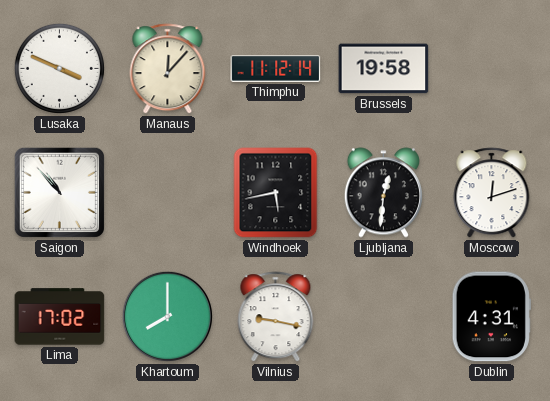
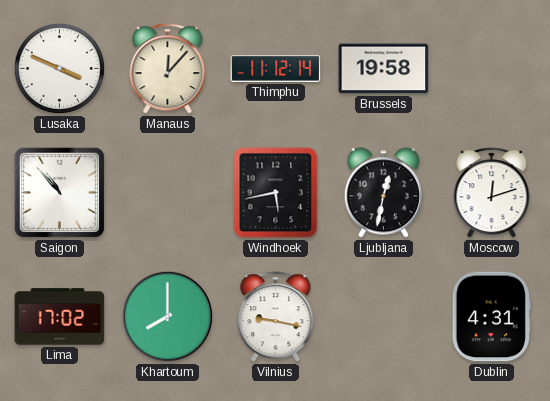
Ljubljana: 12:31 -> 12:32
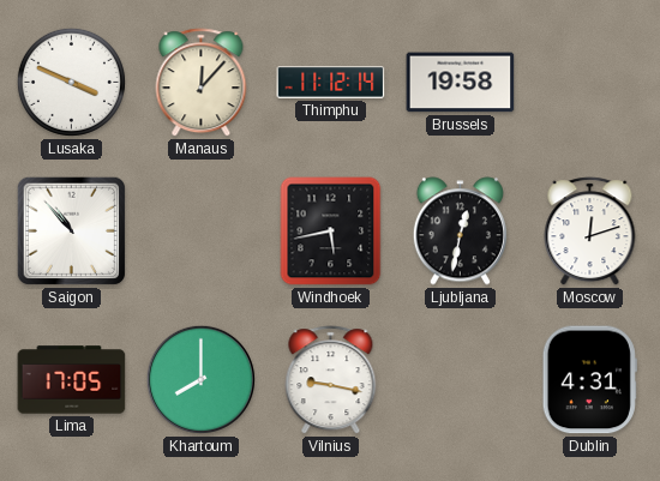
Lima: 17:02 -> 17:05
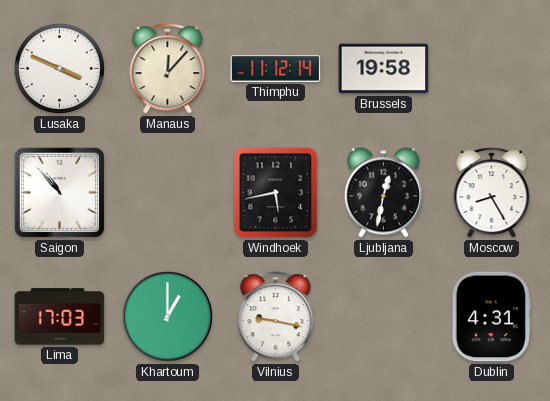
Moscow: 12:12 -> 8:25
Lima: 17:05 -> 17:03
Khartoum: 8:00 -> 1:00
